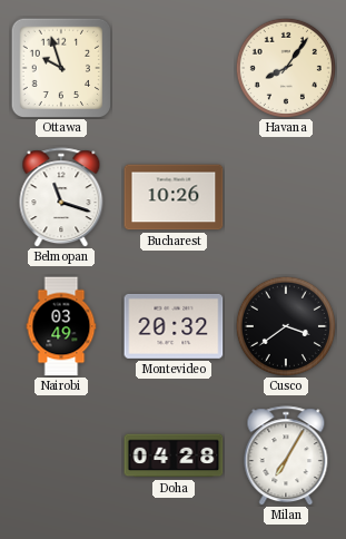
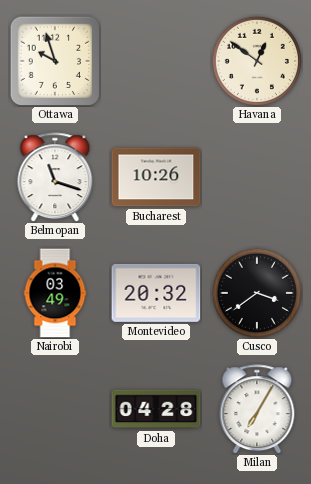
Havana: 8:06 -> 12:51
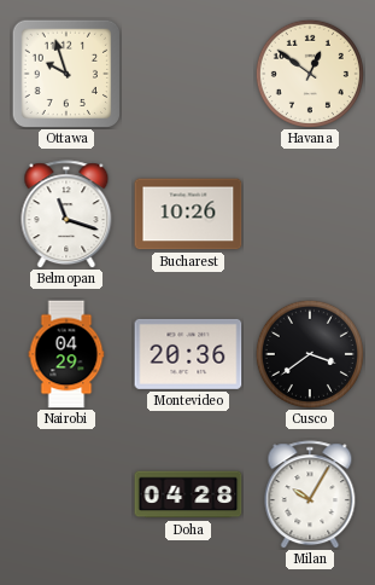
Nairobi: 03:49 -> 04:29
Montevideo: 20:32 -> 20:36
Milan: 7:05 -> 10:05
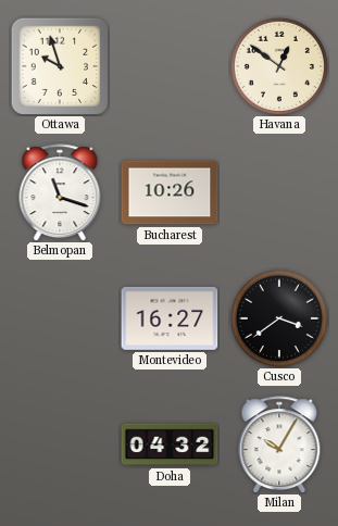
Nairobi: 04:29 -> none
Montevideo: 20:36 -> 16:27
Doha: 04:28 -> 04:32
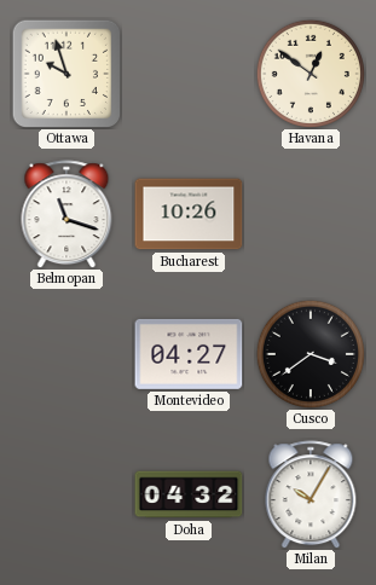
Montevideo: 16:27 -> 04:27
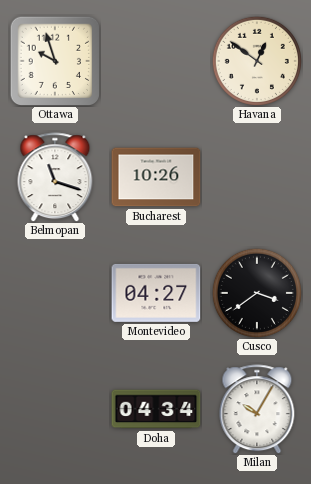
Doha: 04:32 -> 04:34
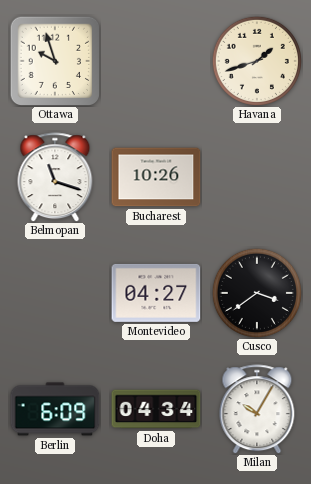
Havana: 12:51 -> 1:42
Berlin: none -> 6:09
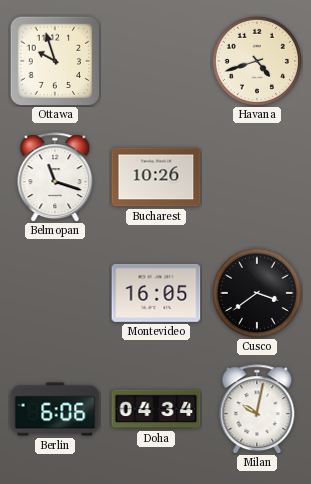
Havana: 1:42 -> 4:42
Montevideo: 04:27 -> 16:05
Berlin: 6:09 -> 6:06
Milan: 10:05 -> 10:02
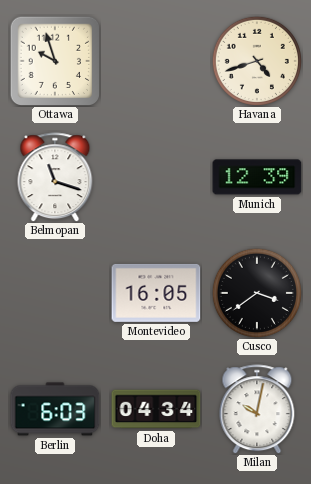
Bucharest: 10:26 -> none
Munich: none -> 12:39
Berlin: 6:06 -> 6:03
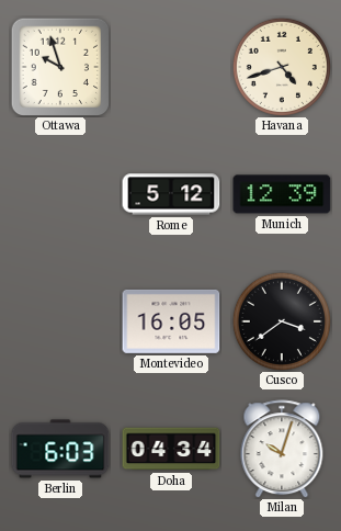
Belmopan: 11:18 -> none
Rome: none -> 5:12
Milan: 10:02 -> 10:03
